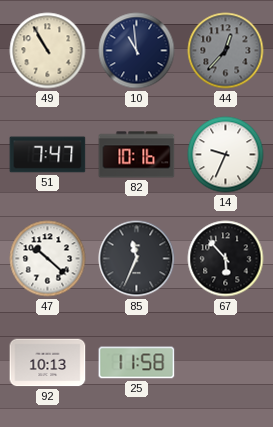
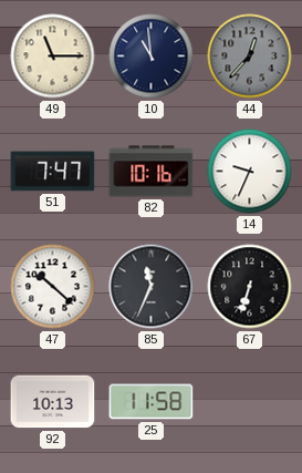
49: 10:55 -> 11:15
67: 5:53 -> 6:33
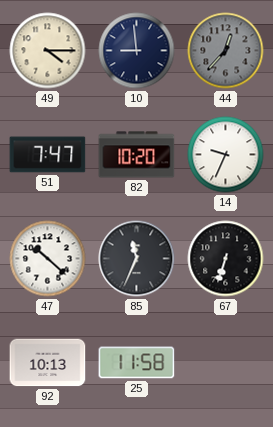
49: 11:15 -> 4:15
10: 10:59 -> 8:59
82: 10:16 -> 10:20
